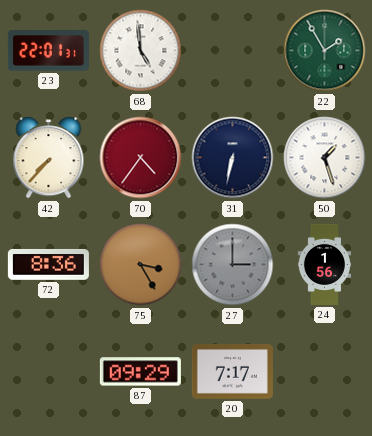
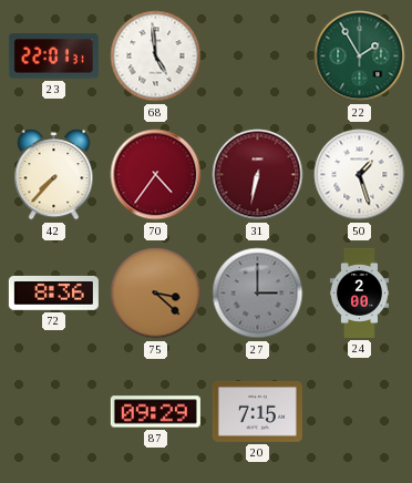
31 dial: navy -> burgundy
75: 3:25 -> 3:22
24: 1:56 -> 2:00
20: 7:17 -> 7:15
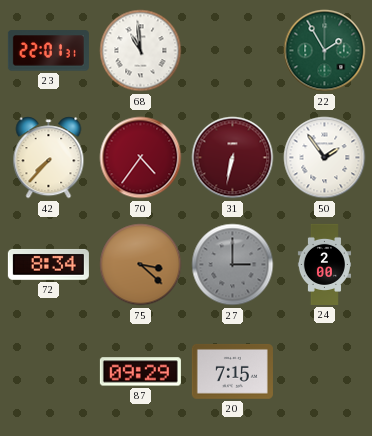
68: 4:59 -> 10:59
50: 1:27 -> 1:54
72: 8:36 -> 8:34
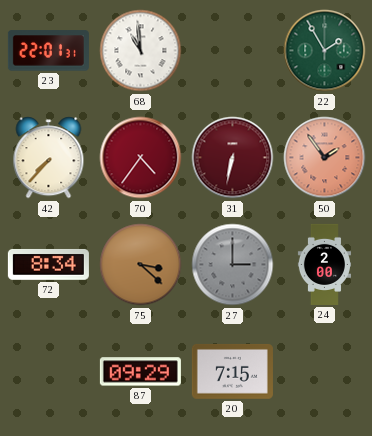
50 dial: white -> salmon
